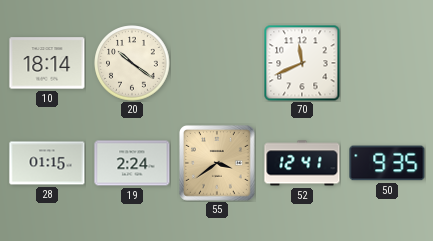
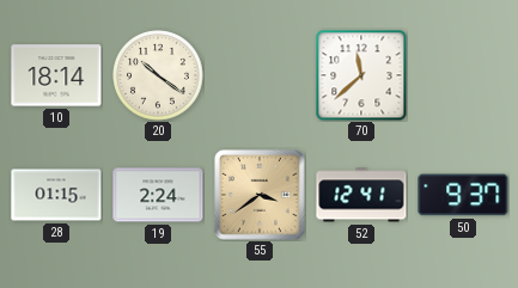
70: 11:41 -> 11:38
50: 9:35 -> 9:37
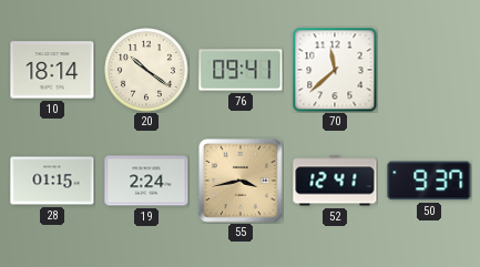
76: none -> 09:41
55: 3:39 -> 3:43
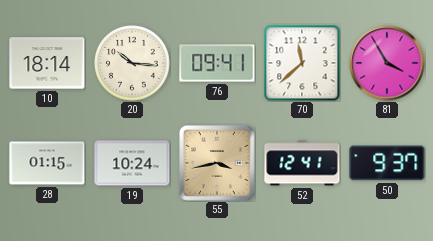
20: 10:21 -> 10:16
81: none -> 3:55
19: 2:24 -> 10:24
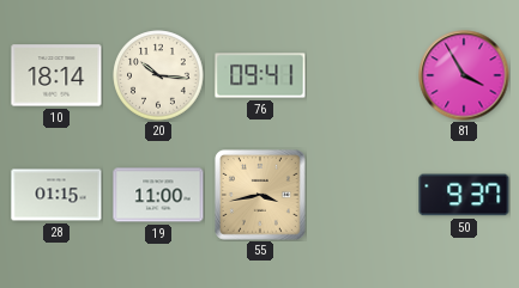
70: 11:38 -> none
19: 10:24 -> 11:00
52: 12:41 -> none
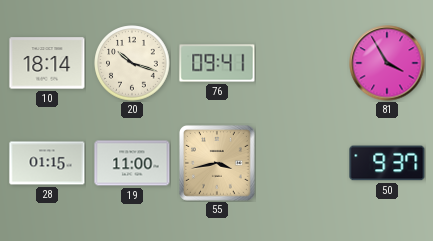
20: 10:16 -> 10:18
